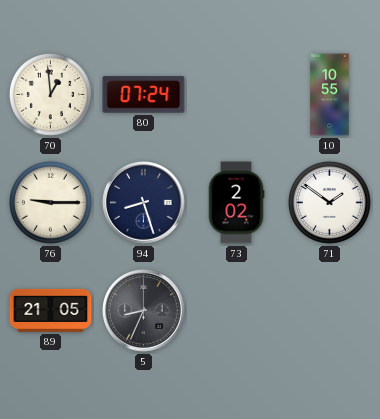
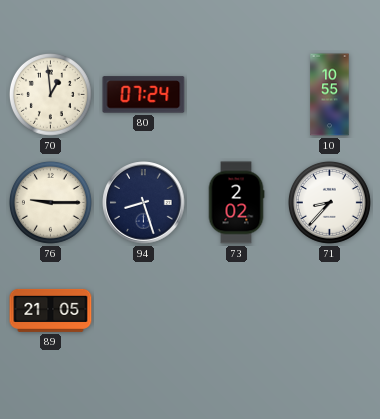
71: 1:51 -> 8:37
5: 8:34 -> none
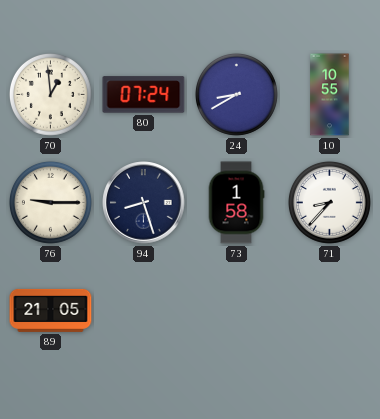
24: none -> 8:40
73: 2:02 -> 1:58
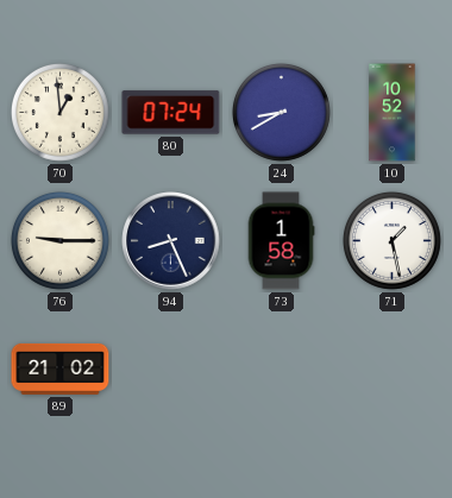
10: 10:55 -> 10:52
94: 8:27 -> 8:26
71: 8:37 -> 1:28
89: 21:05 -> 21:02
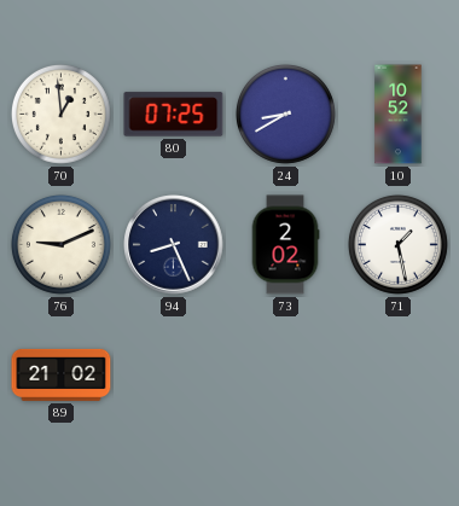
80: 07:24 -> 07:25
76: 9:15 -> 9:11
73: 1:58 -> 2:02
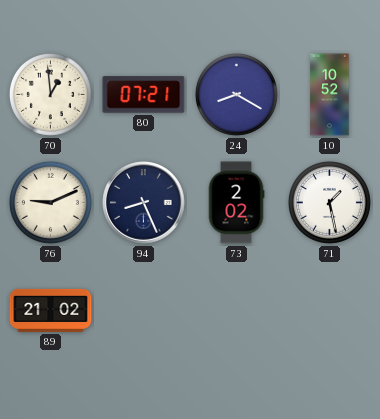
80: 07:25 -> 07:21
24: 8:40 -> 8:20
